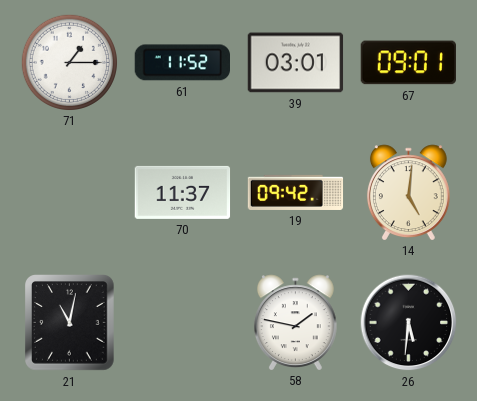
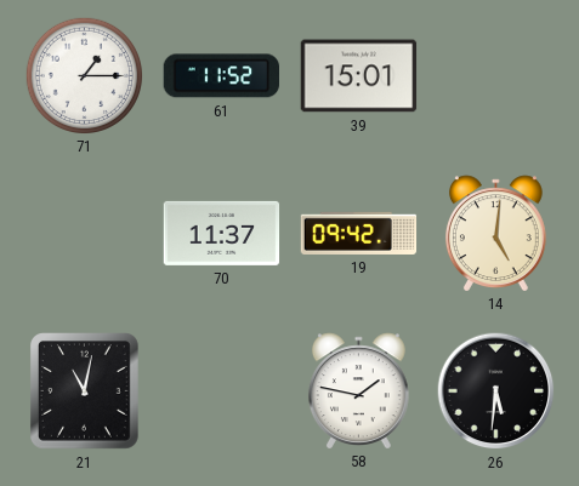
39: 03:01 -> 15:01
67: 09:01 -> none
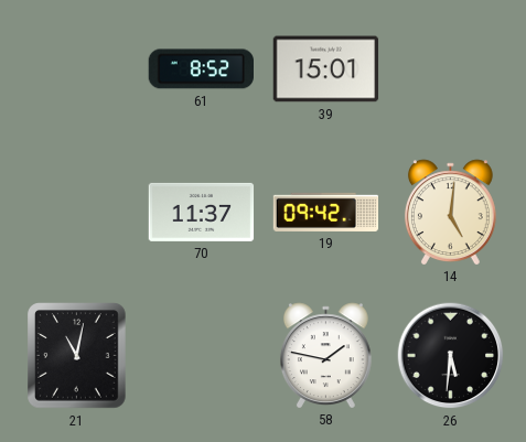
71: 1:15 -> none
61: 11:52 -> 8:52
